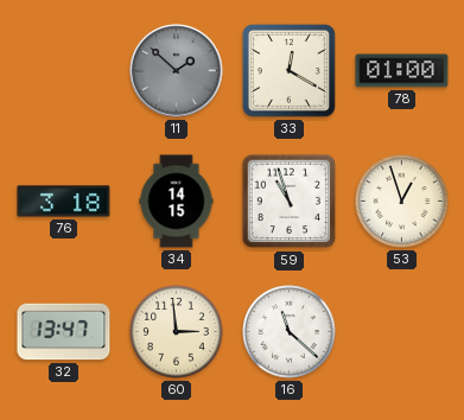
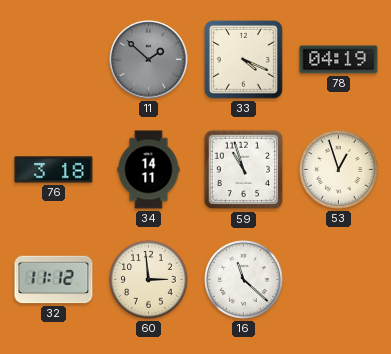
33: 12:20 -> 4:19
78: 01:00 -> 04:19
34: 14:15 -> 14:11
32: 13:47 -> 11:12
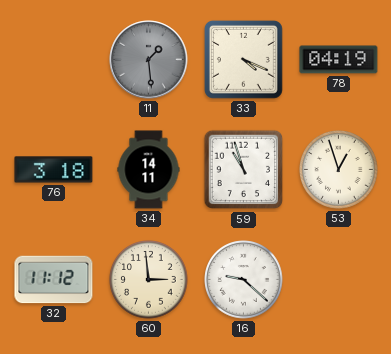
11: 1:52 -> 1:29
16: 11:22 -> 9:22
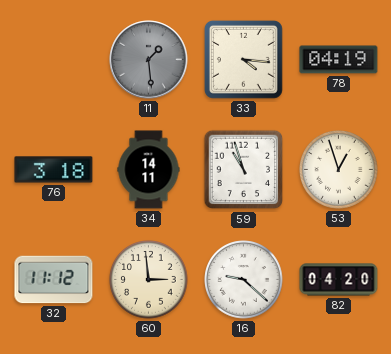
33: 4:19 -> 4:16
82: none -> 04:20
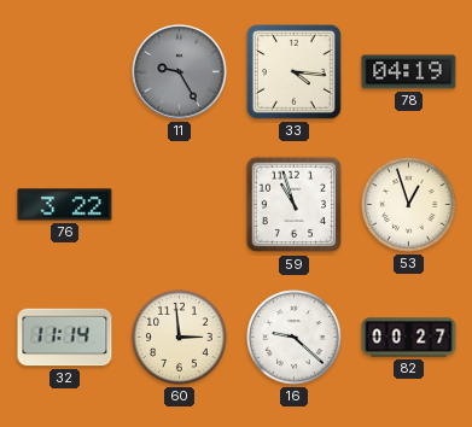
11: 1:29 -> 9:25
76: 3:18 -> 3:22
34: 14:11 -> none
32: 11:12 -> 11:14
82: 04:20 -> 00:27
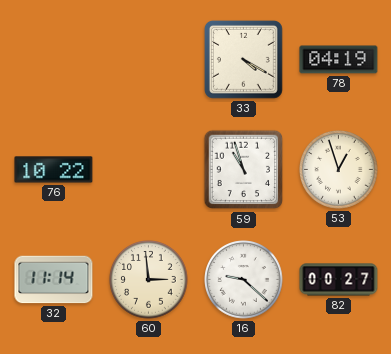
11: 9:25 -> none
33: 4:16 -> 4:20
76: 3:22 -> 10:22
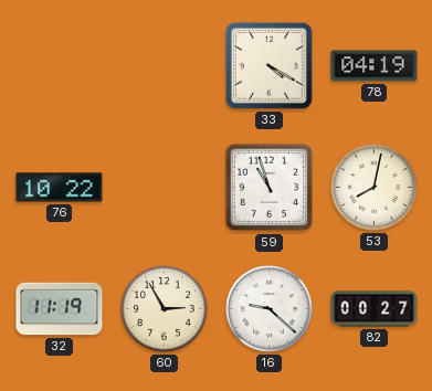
53: 12:57 -> 8:02
32: 11:14 -> 11:19
60: 2:59 -> 2:55
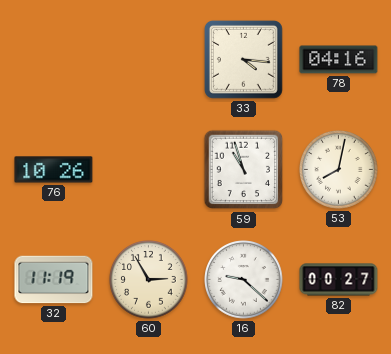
33: 4:20 -> 4:16
78: 04:19 -> 04:16
76: 10:22 -> 10:26
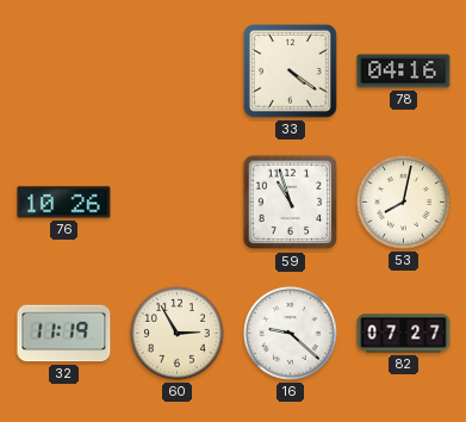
33: 4:16 -> 4:21
82: 00:27 -> 07:27
